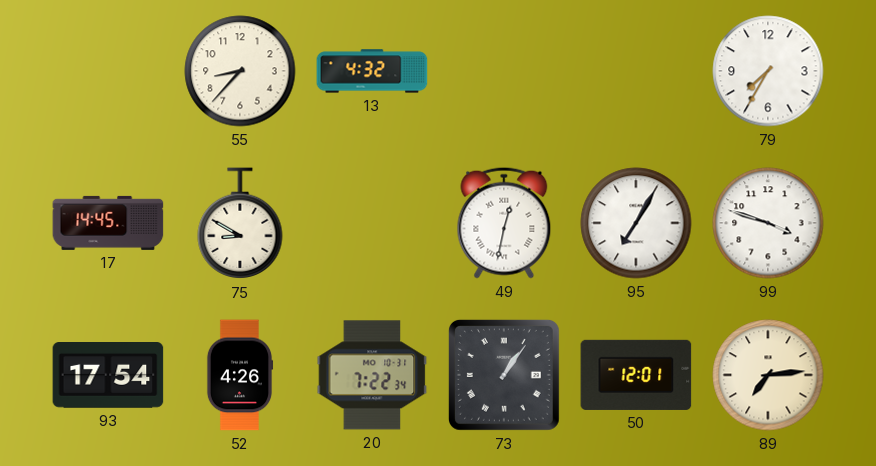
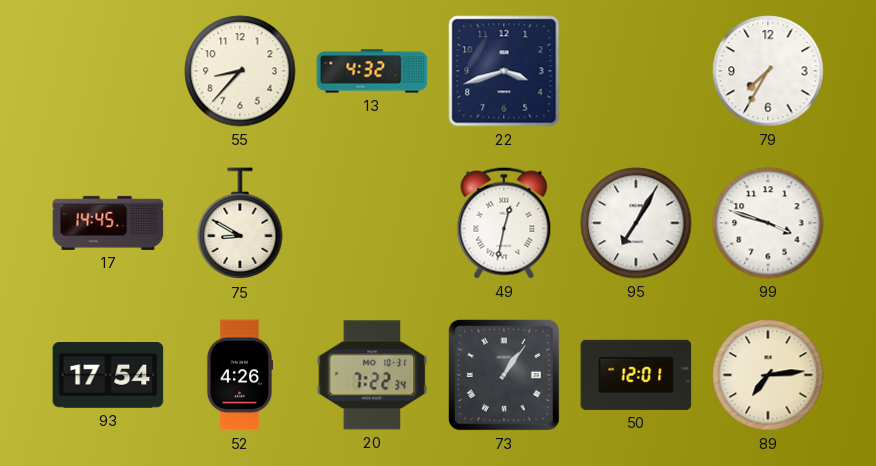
22: none -> 3:42
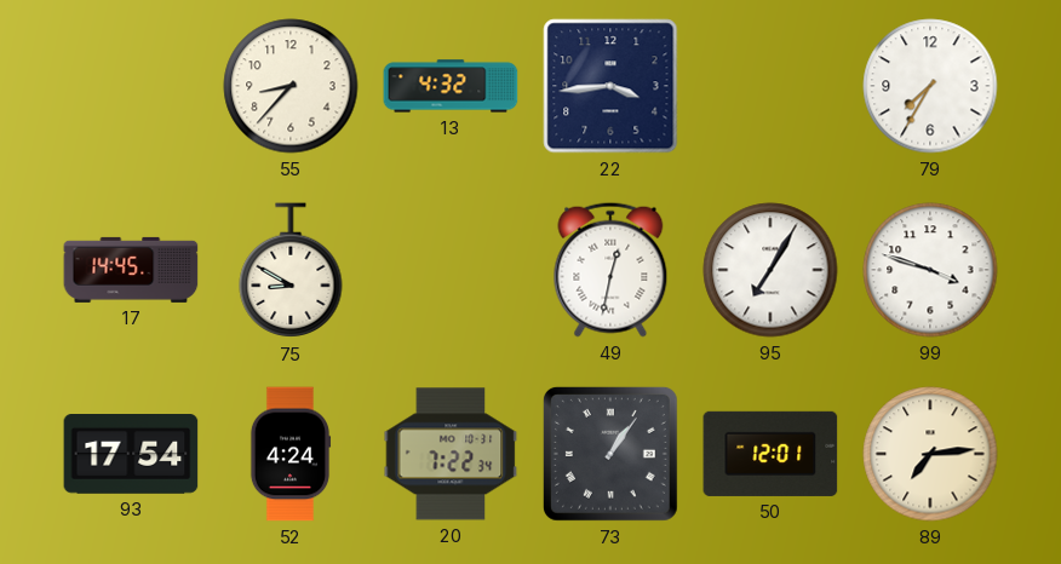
22: 3:42 -> 3:44
52: 4:26 -> 4:24
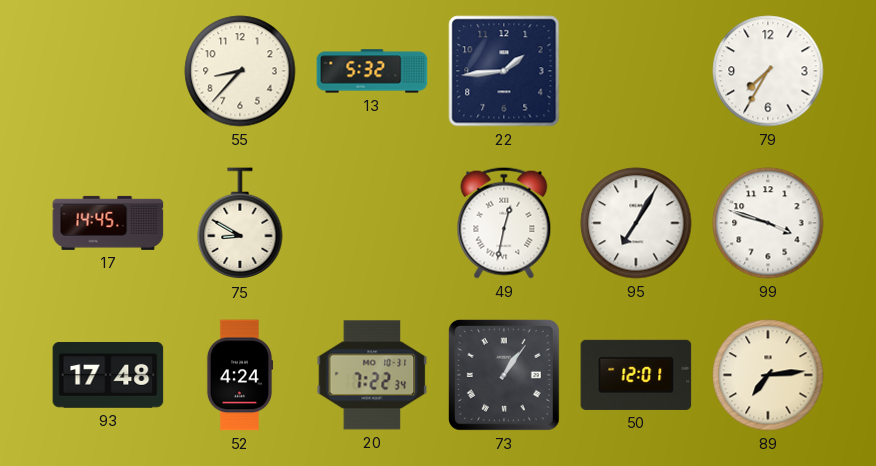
13: 4:32 -> 5:32
22: 3:44 -> 1:44
93: 17:54 -> 17:48
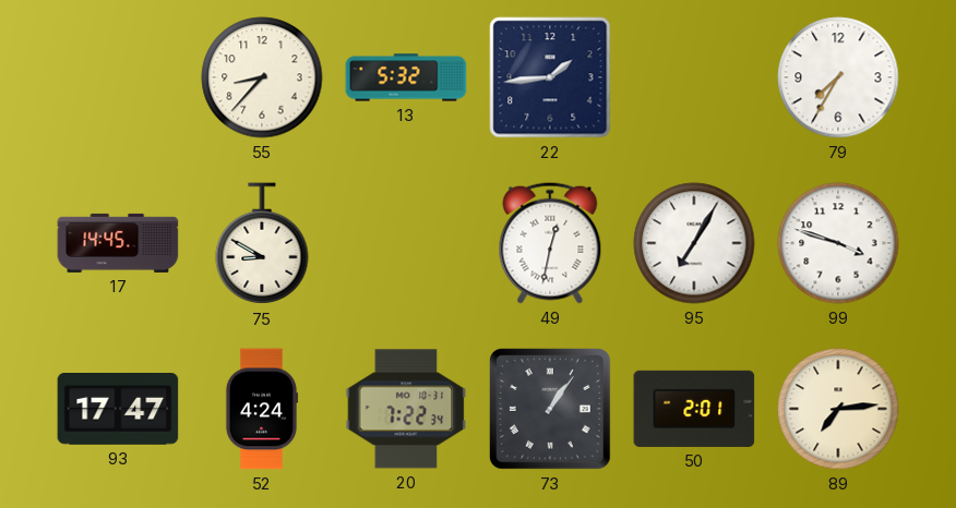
93: 17:48 -> 17:47
50: 12:01 -> 2:01
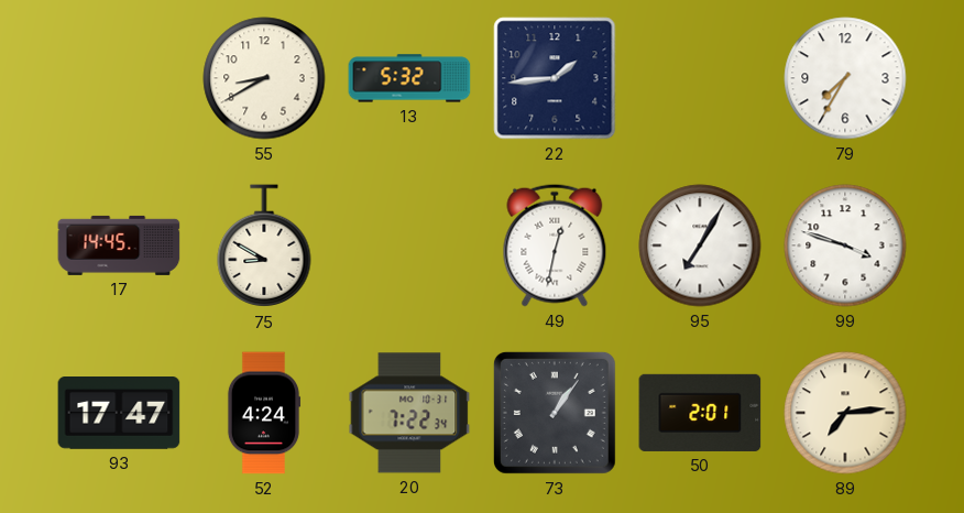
55: 8:37 -> 8:40
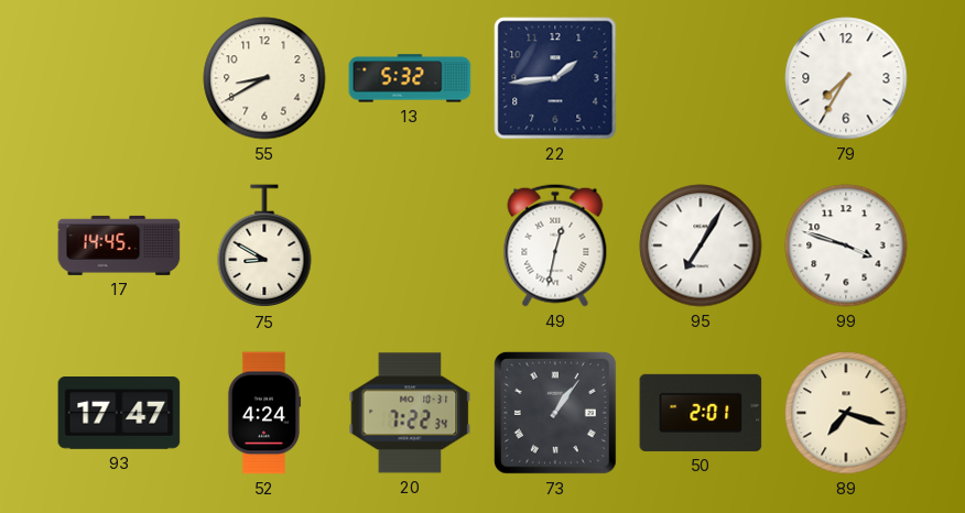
89: 7:14 -> 7:18
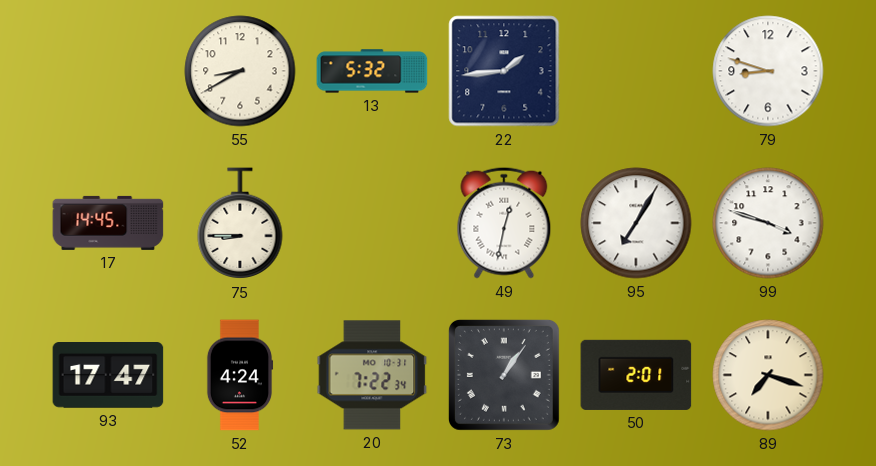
79: 7:35 -> 8:48
75: 8:50 -> 8:45
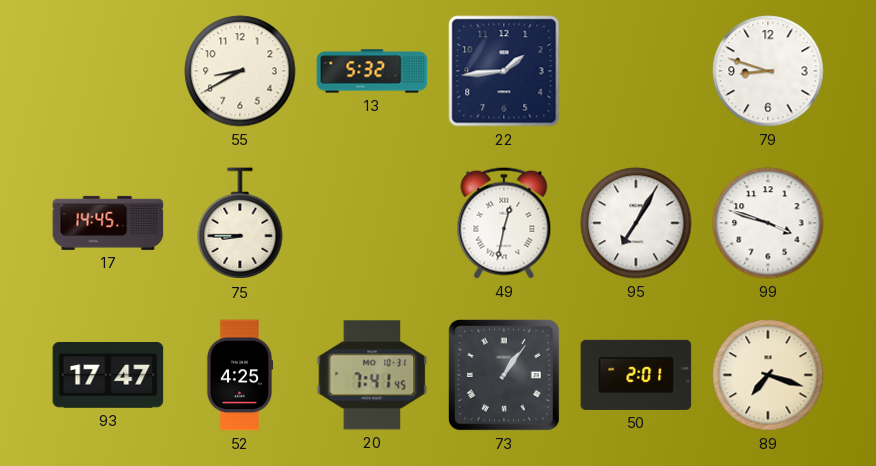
52: 4:24 -> 4:25
20: 7:22 -> 7:41
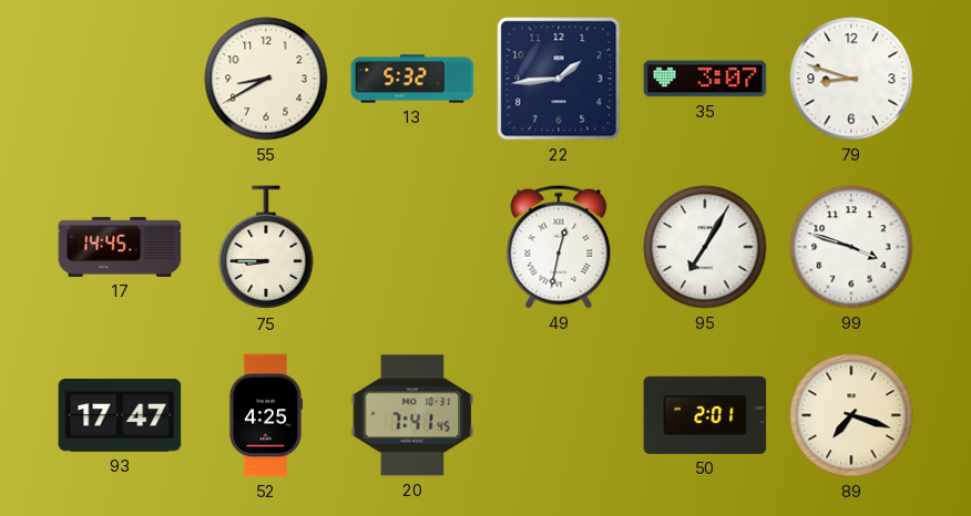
35: none -> 3:07
73: 1:06 -> none
